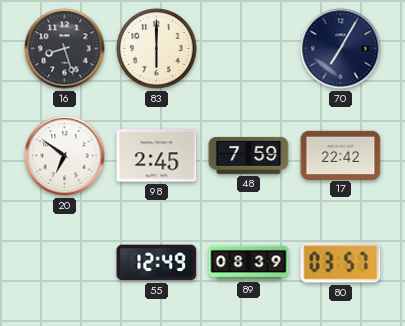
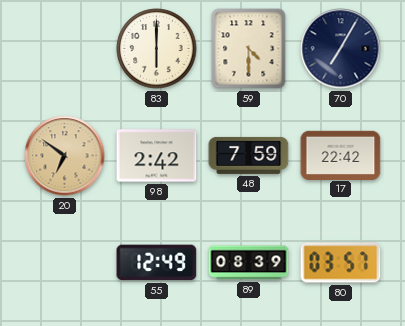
16: 8:27 -> none
59: none -> 4:30
20 dial: white -> champagne
98: 2:45 -> 2:42
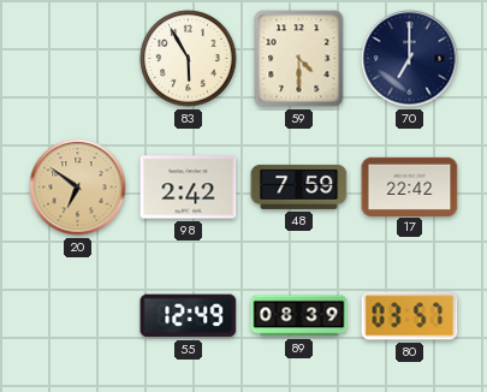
83: 6:00 -> 5:55
70: 7:05 -> 7:00
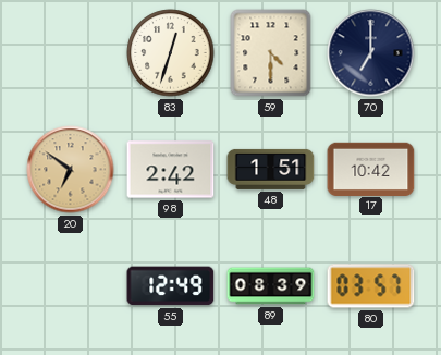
83: 5:55 -> 12:33
48: 7:59 -> 1:51
17: 22:42 -> 10:42
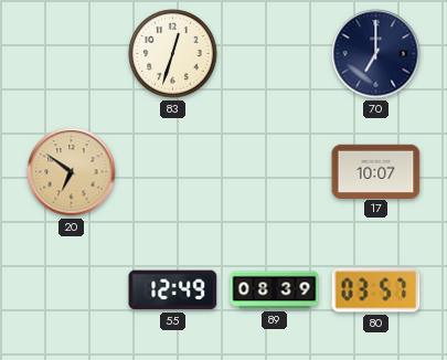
59: 4:30 -> none
98: 2:42 -> none
48: 1:51 -> none
17: 10:42 -> 10:07
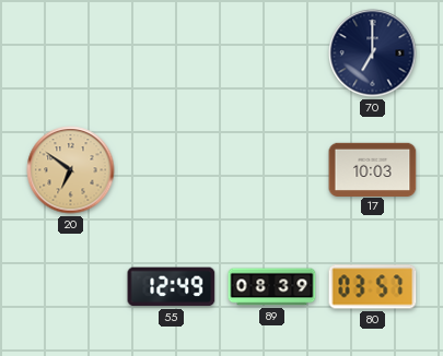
83: 12:33 -> none
17: 10:07 -> 10:03
